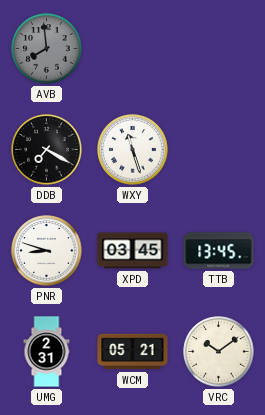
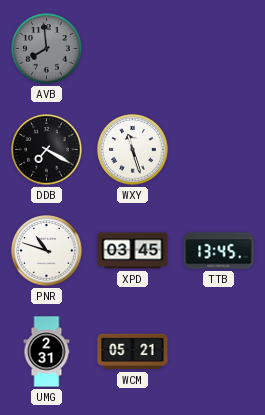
PNR: 8:48 -> 10:48
VRC: 10:09 -> none
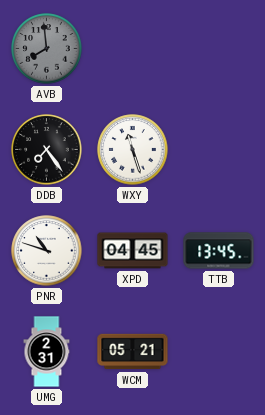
DDB: 7:20 -> 7:24
XPD: 03:45 -> 04:45
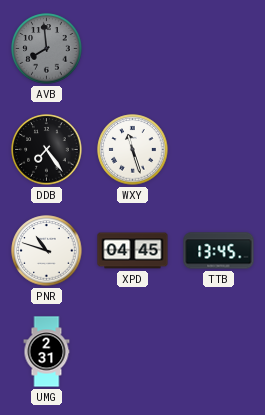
WCM: 05:21 -> none
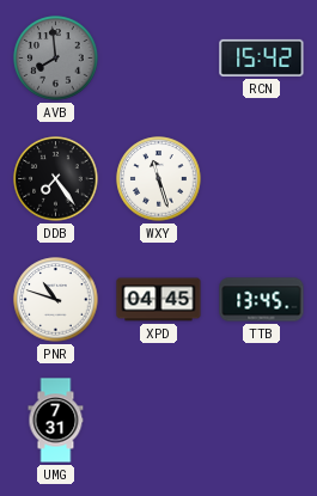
RCN: none -> 15:42
UMG: 2:31 -> 7:31
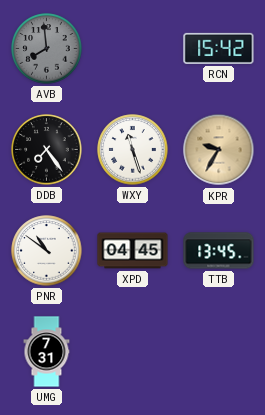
KPR: none -> 9:35
PNR: 10:48 -> 10:51
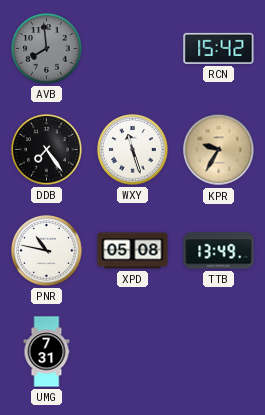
PNR: 10:51 -> 10:47
XPD: 04:45 -> 05:08
TTB: 13:45 -> 13:49
